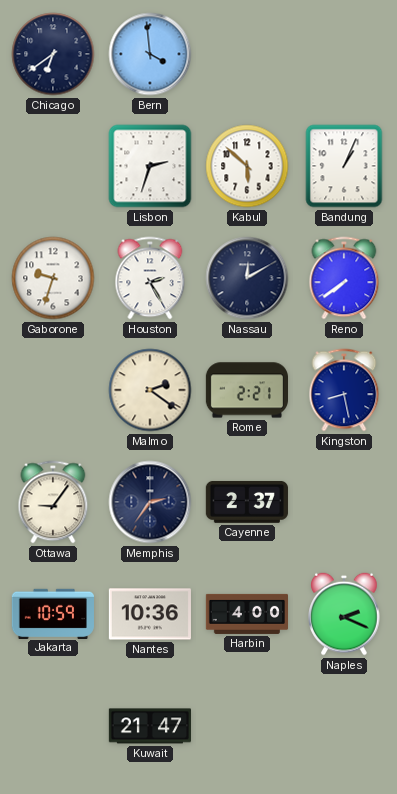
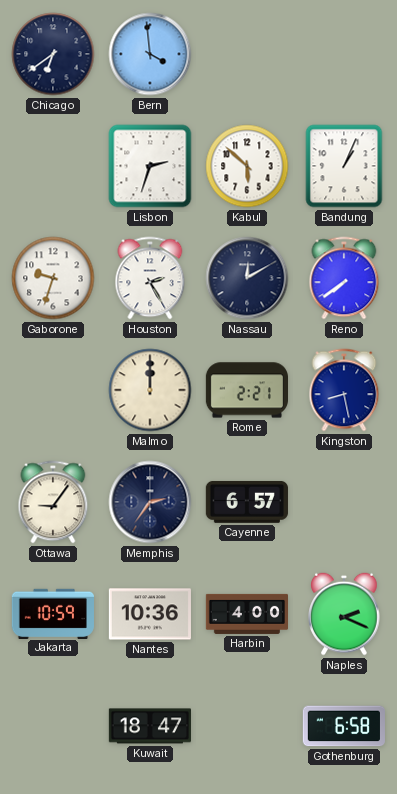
Malmo: 2:21 -> 12:00
Cayenne: 2:37 -> 6:57
Kuwait: 21:47 -> 18:47
Gothenburg: none -> 6:58
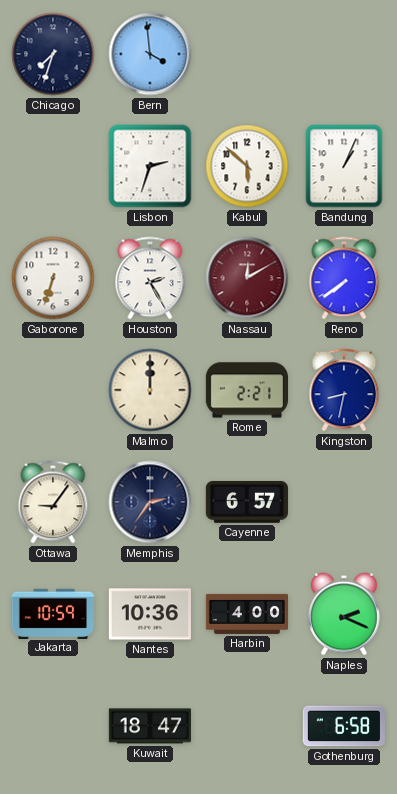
Chicago: 6:39 -> 7:33
Gaborone: 9:33 -> 6:33
Nassau dial: navy -> burgundy
Kingston: 8:28 -> 8:32
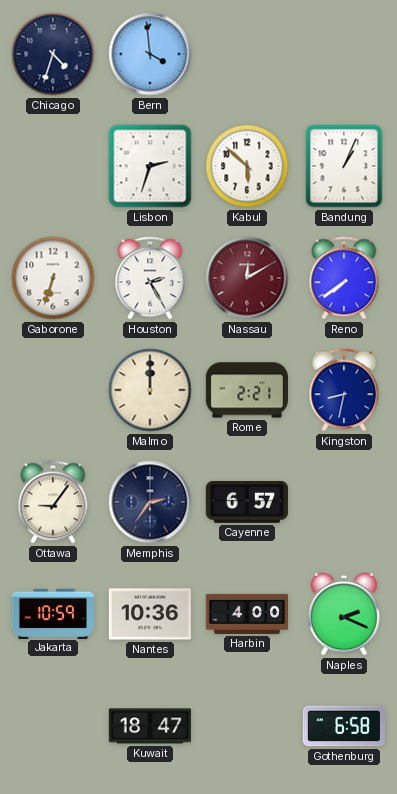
Chicago: 7:33 -> 4:33
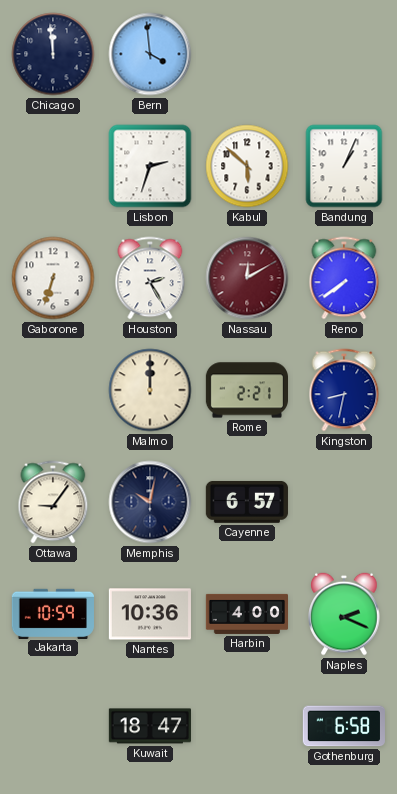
Chicago: 4:33 -> 11:59
Memphis: 2:36 -> 10:02
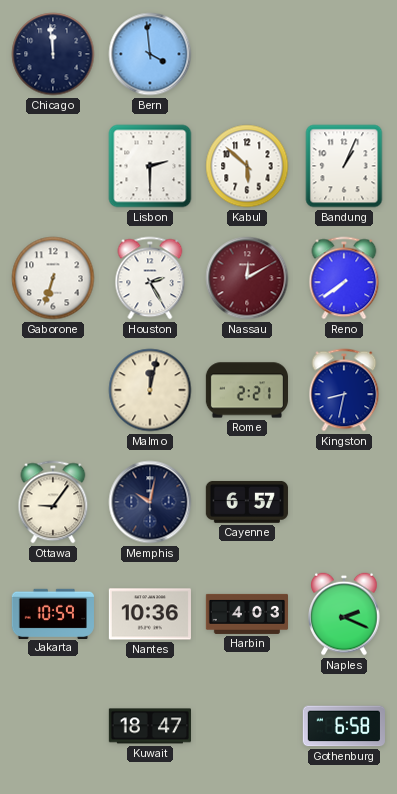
Lisbon: 2:33 -> 2:30
Malmo: 12:00 -> 12:02
Harbin: 4:00 -> 4:03
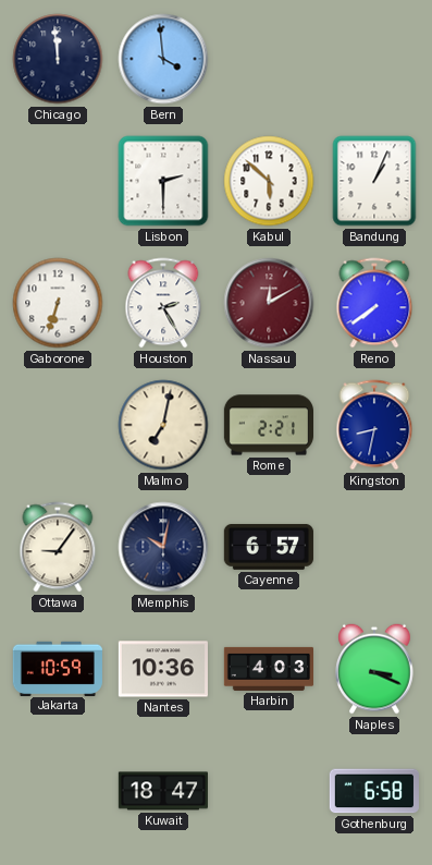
Malmo: 12:02 -> 7:02
Naples: 2:19 -> 3:19
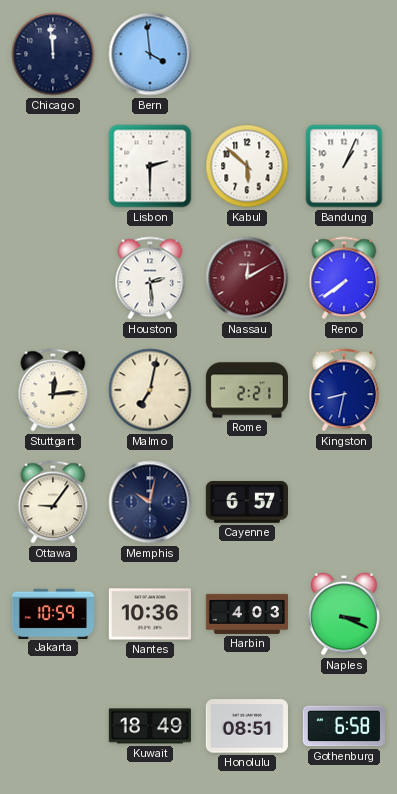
Gaborone: 6:33 -> none
Houston: 2:25 -> 2:29
Stuttgart: none -> 12:14
Kuwait: 18:47 -> 18:49
Honolulu: none -> 08:51
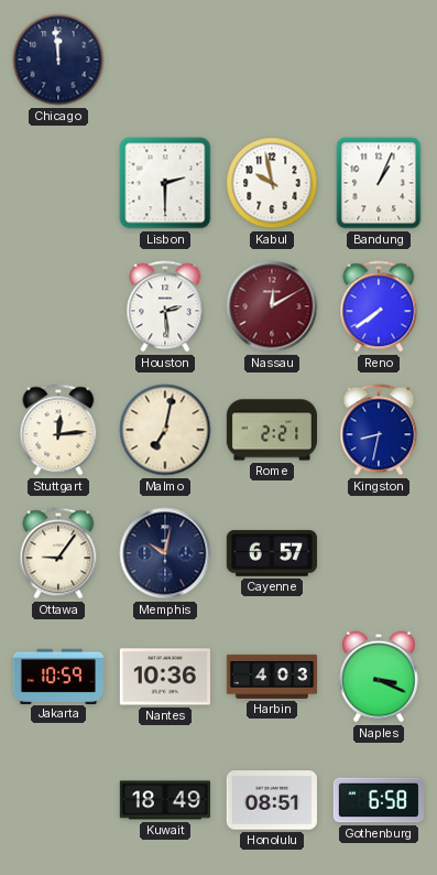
Bern: 3:59 -> none
Kabul: 5:52 -> 9:58
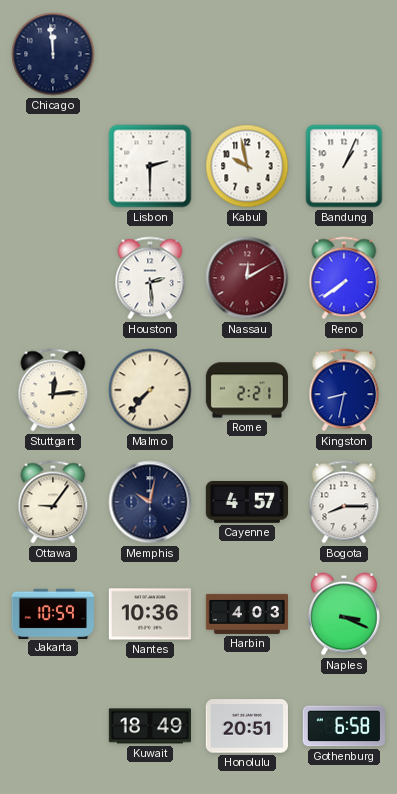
Malmo: 7:02 -> 7:37
Cayenne: 6:57 -> 4:57
Bogota: none -> 8:15
Honolulu: 08:51 -> 20:51
